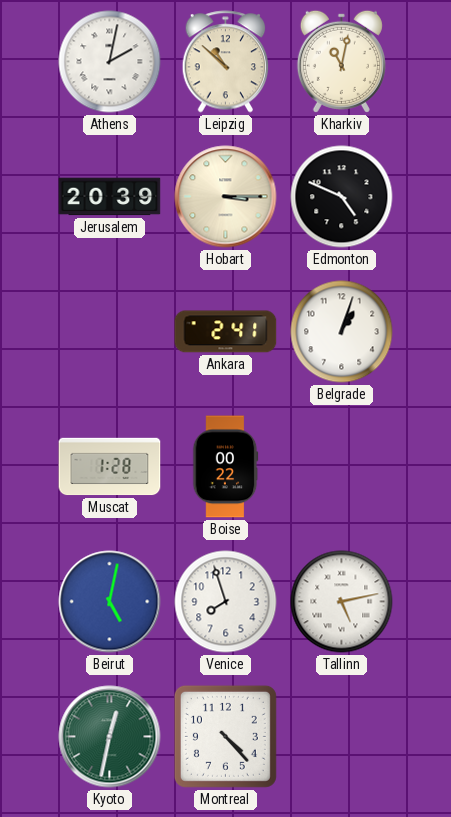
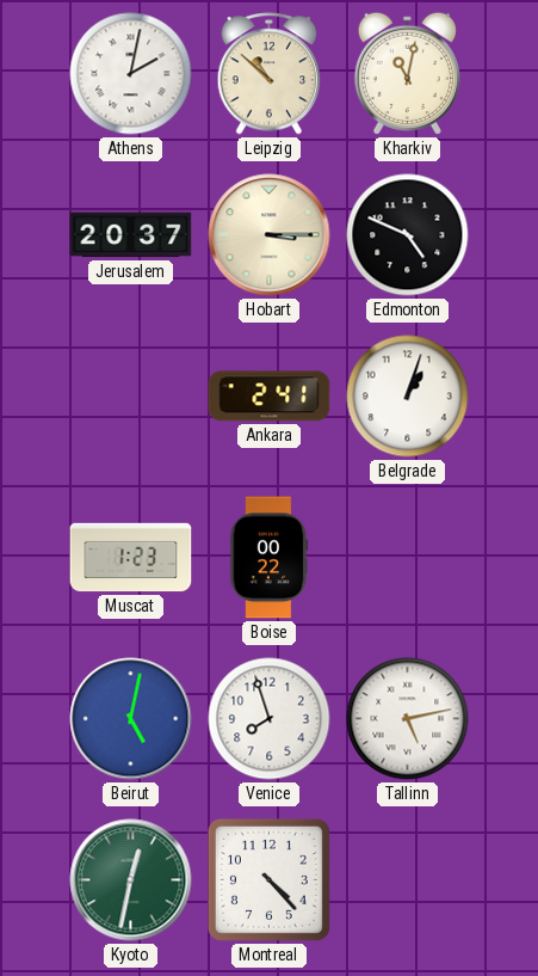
Jerusalem: 20:39 -> 20:37
Muscat: 1:28 -> 1:23
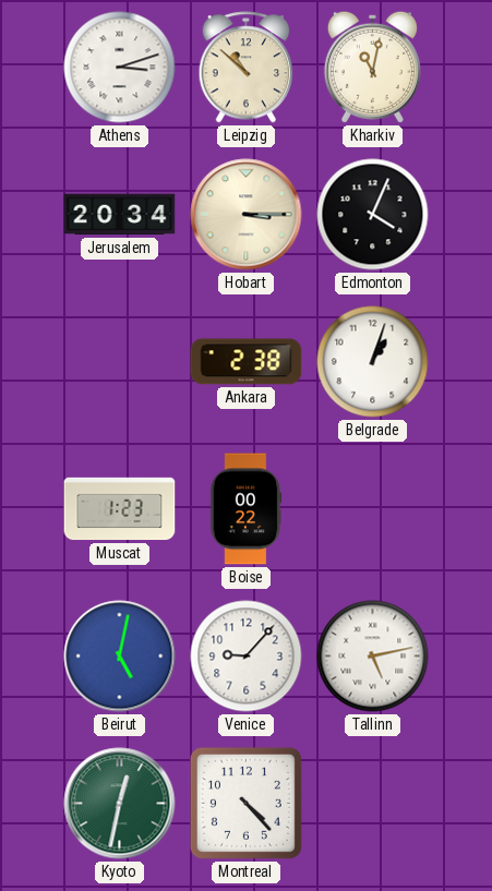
Athens: 2:02 -> 3:12
Jerusalem: 20:37 -> 20:34
Edmonton: 4:49 -> 4:04
Ankara: 2:41 -> 2:38
Venice: 7:57 -> 9:07
